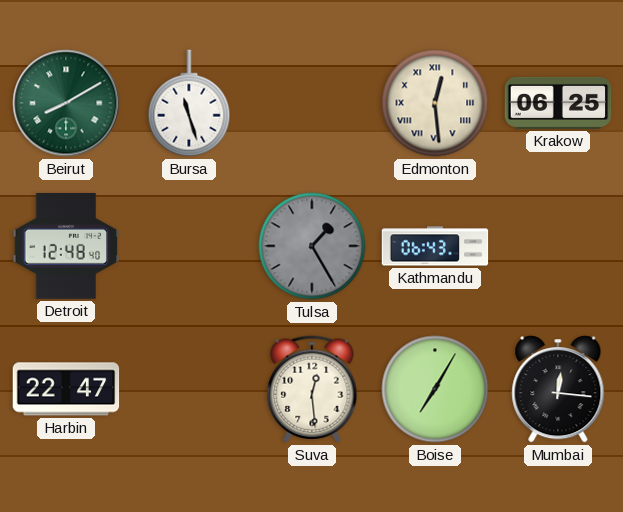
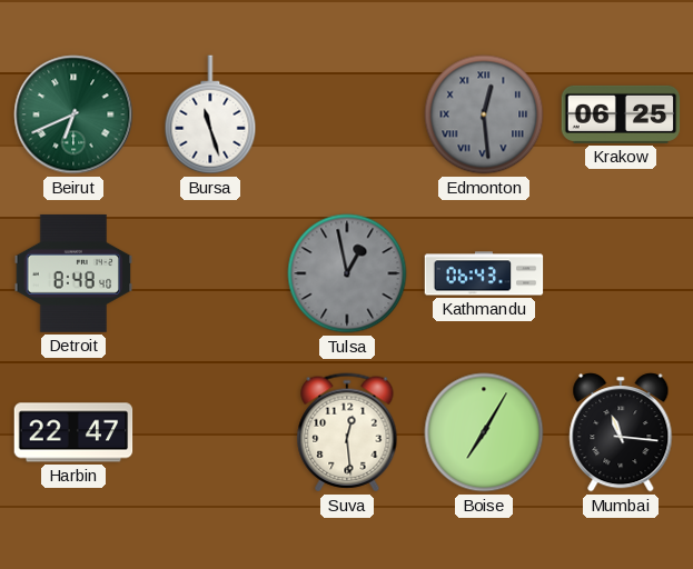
Beirut: 8:10 -> 6:41
Edmonton dial: cream -> grey
Detroit: 12:48 -> 8:48
Tulsa: 1:25 -> 12:58
Mumbai: 12:16 -> 11:16
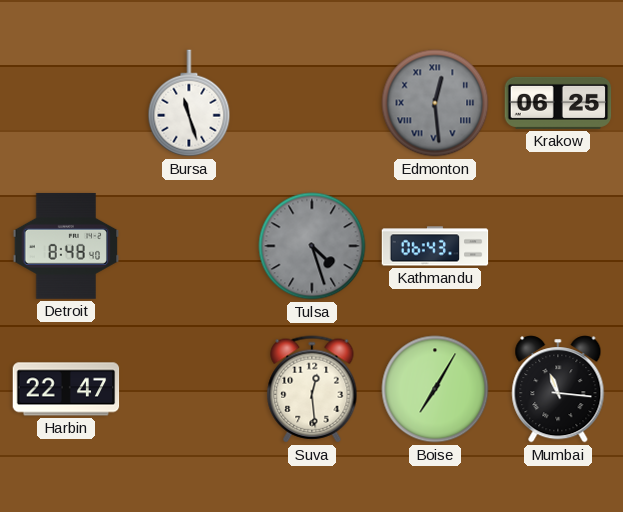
Beirut: 6:41 -> none
Tulsa: 12:58 -> 4:27
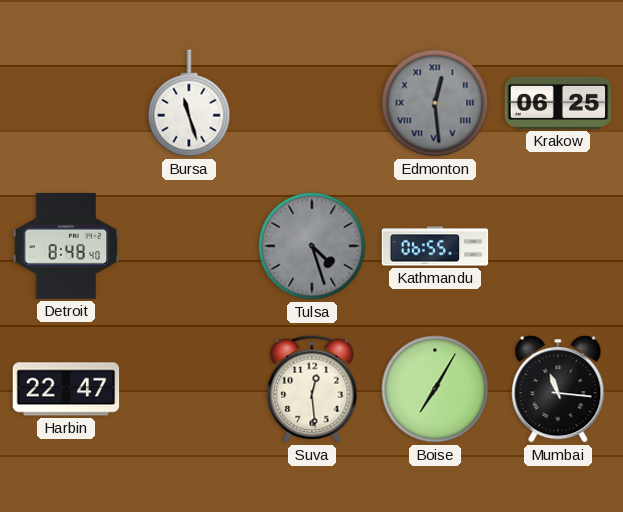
Kathmandu: 06:43 -> 06:55
